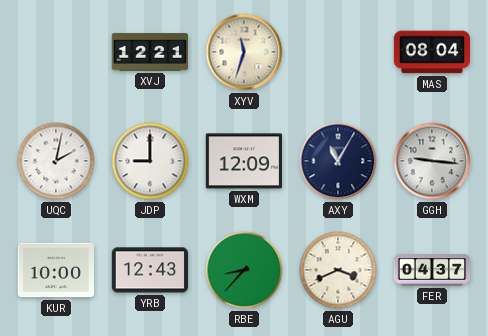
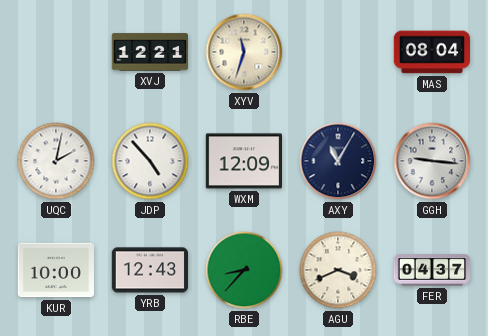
JDP: 9:00 -> 4:53
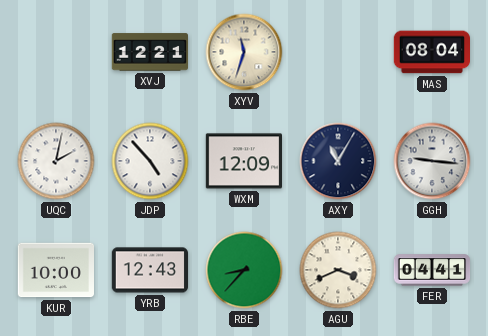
FER: 04:37 -> 04:41
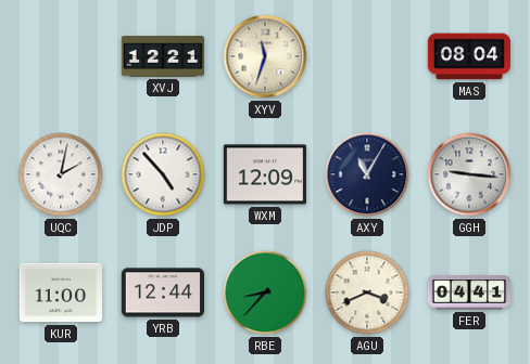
KUR: 10:00 -> 11:00
YRB: 12:43 -> 12:44
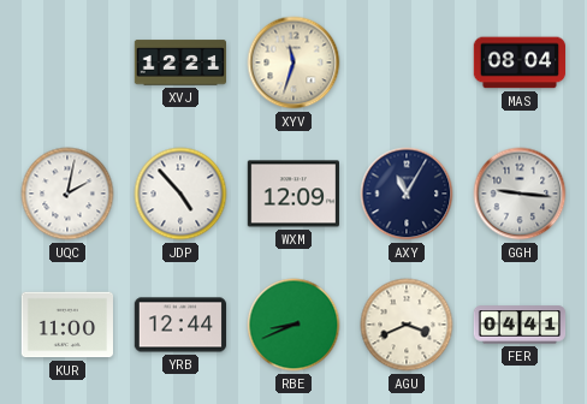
RBE: 8:37 -> 8:41
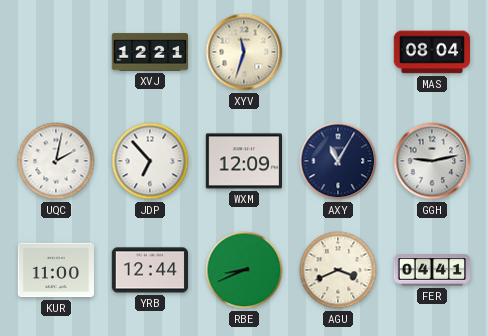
JDP: 4:53 -> 6:53
GGH: 9:16 -> 9:13
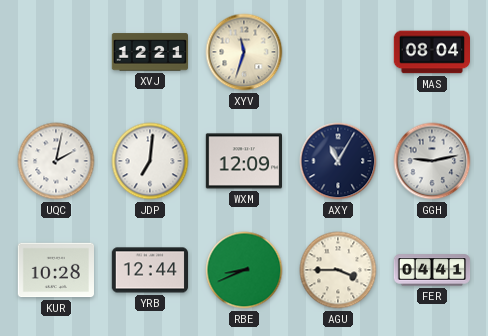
JDP: 6:53 -> 7:01
KUR: 11:00 -> 10:28
AGU: 3:41 -> 3:45
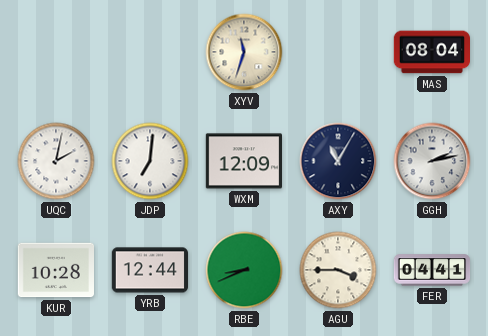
XVJ: 12:21 -> none
GGH: 9:13 -> 2:13
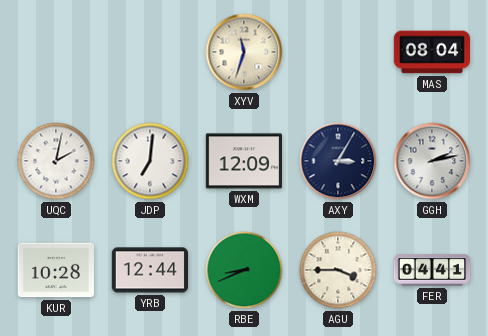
AXY: 11:05 -> 3:05
